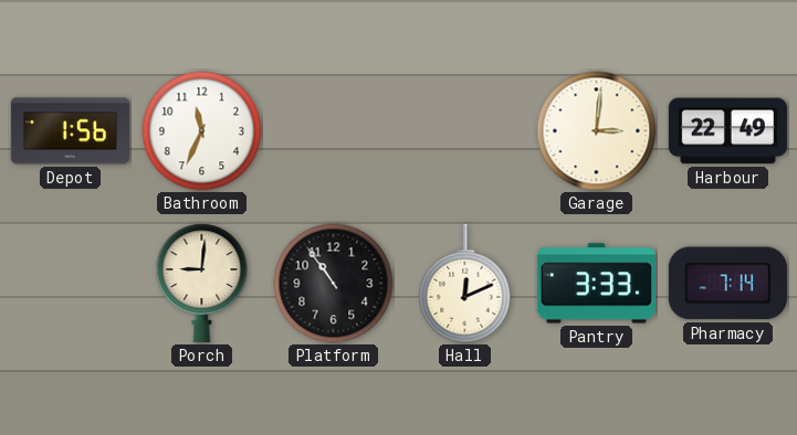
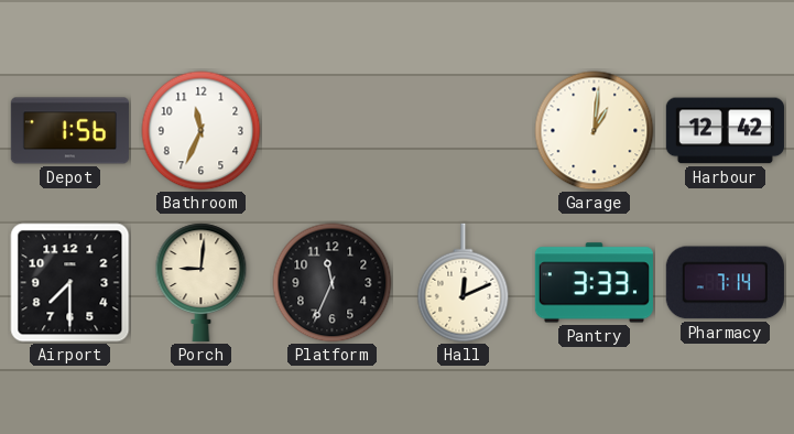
Garage: 3:01 -> 1:01
Harbour: 22:49 -> 12:42
Airport: none -> 7:30
Platform: 10:54 -> 11:34
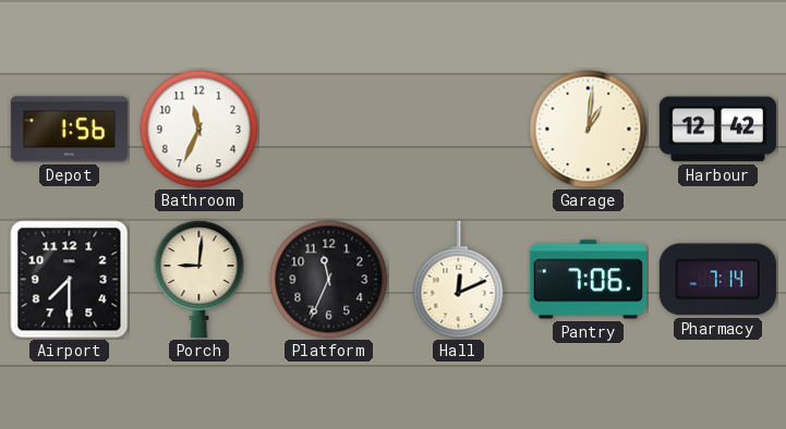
Pantry: 3:33 -> 7:06
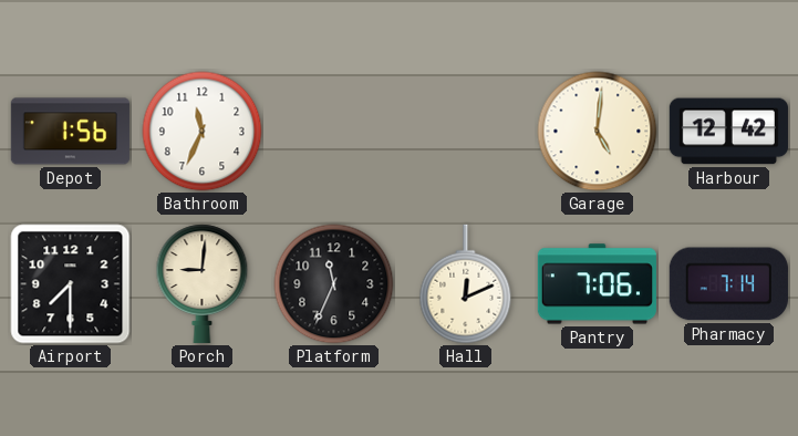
Garage: 1:01 -> 5:01
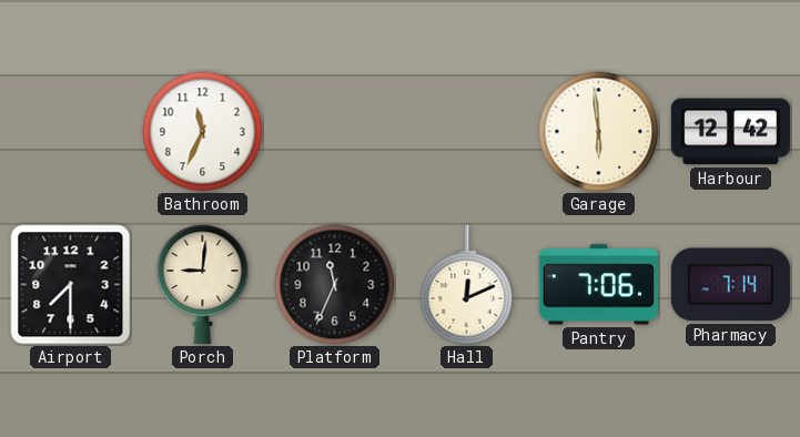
Depot: 1:56 -> none
Garage: 5:01 -> 5:59
